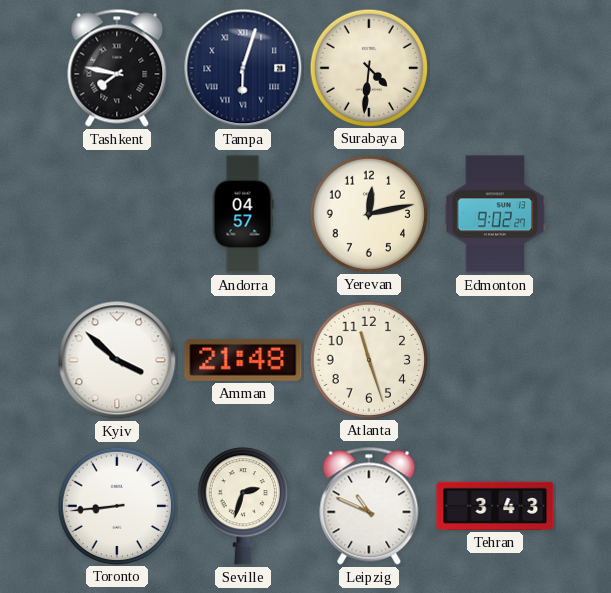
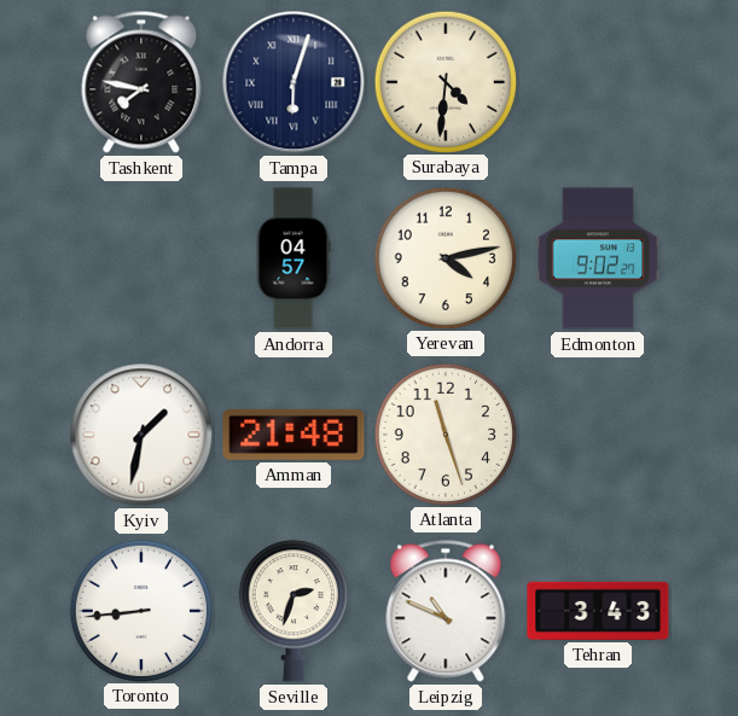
Yerevan: 12:13 -> 4:13
Kyiv: 3:52 -> 1:32
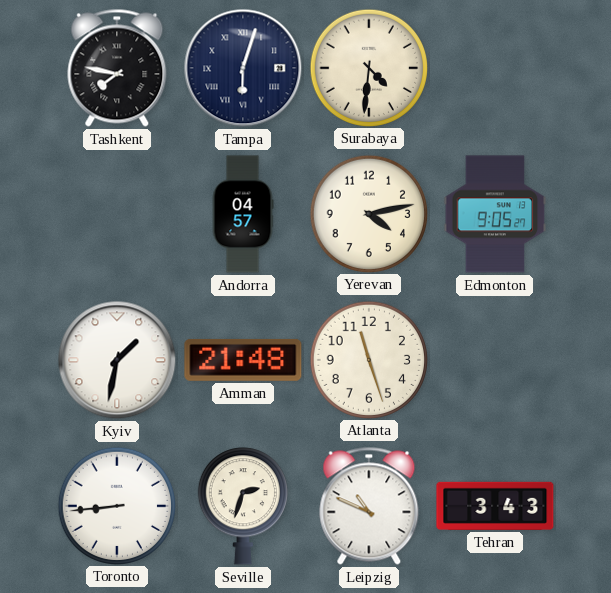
Edmonton: 9:02 -> 9:05
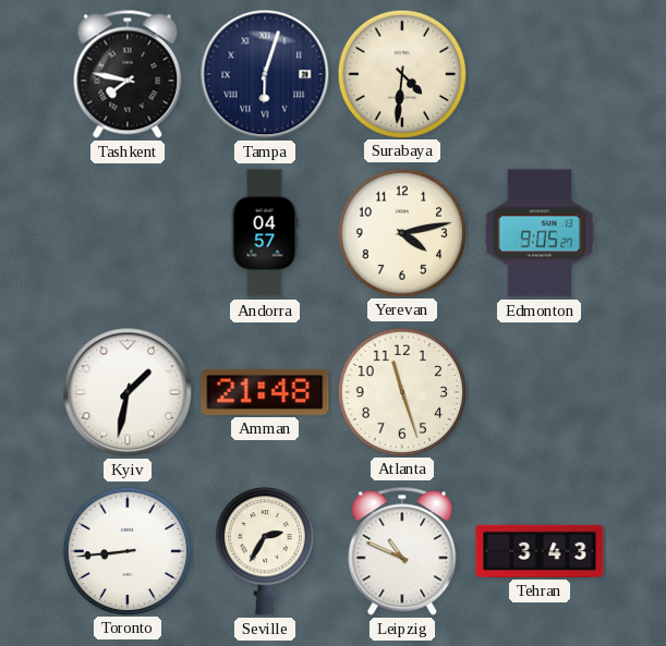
Seville: 2:33 -> 2:35
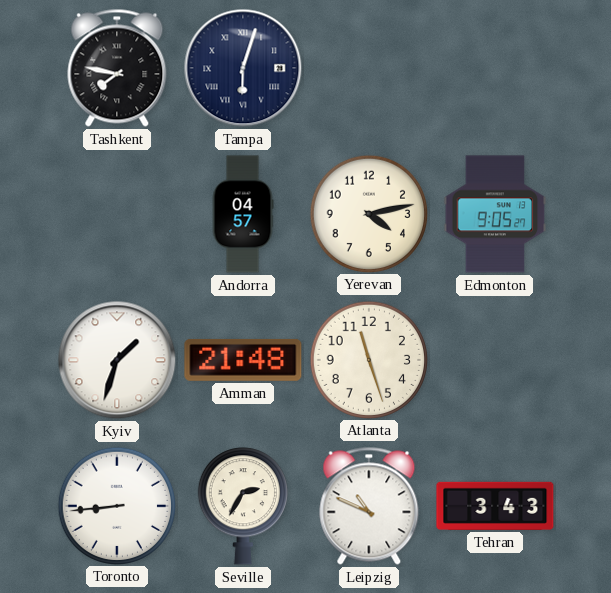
Surabaya: 4:31 -> none
Kyiv: 1:32 -> 1:33
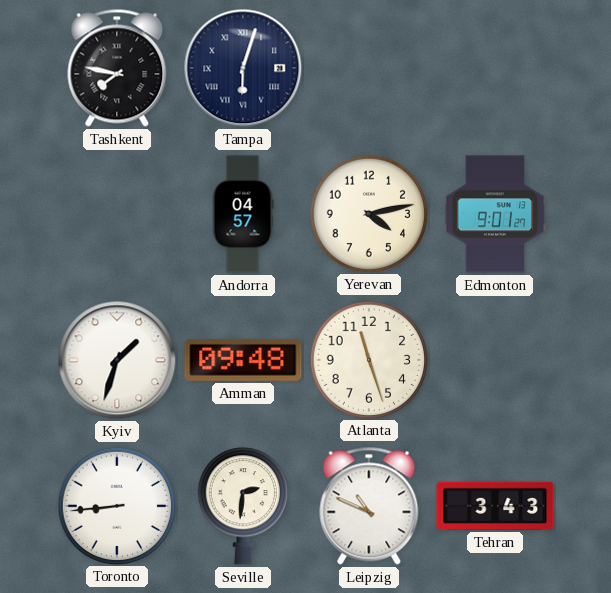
Edmonton: 9:05 -> 9:01
Amman: 21:48 -> 09:48
Seville: 2:35 -> 2:31
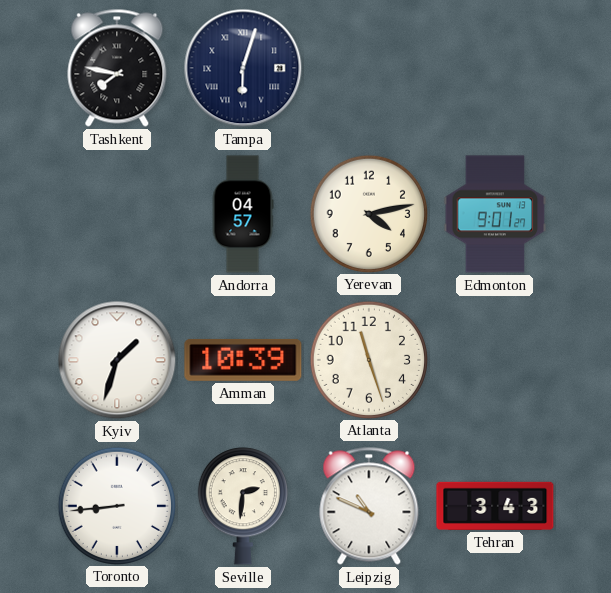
Amman: 09:48 -> 10:39
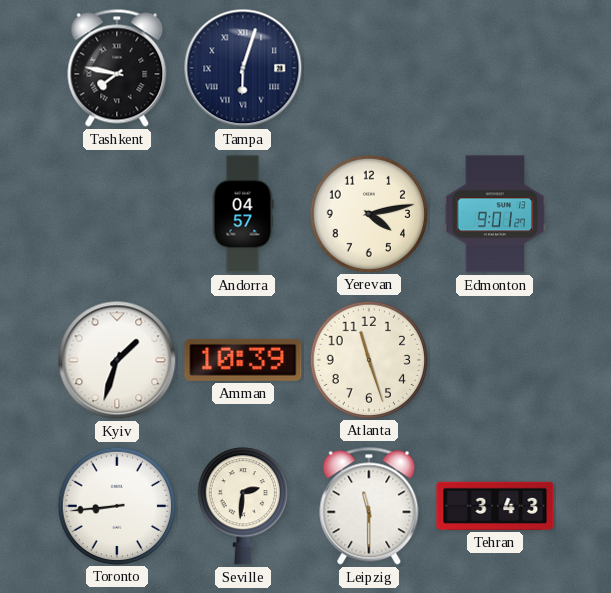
Leipzig: 10:49 -> 11:30
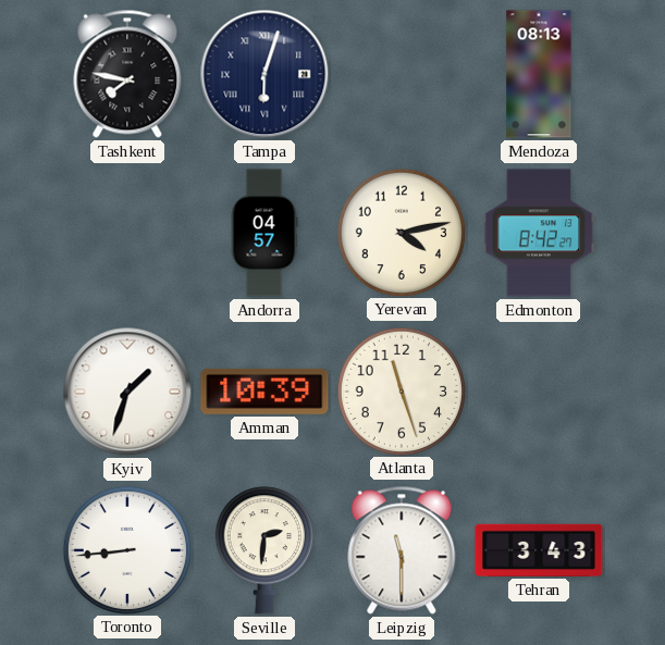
Mendoza: none -> 08:13
Edmonton: 9:01 -> 8:42
